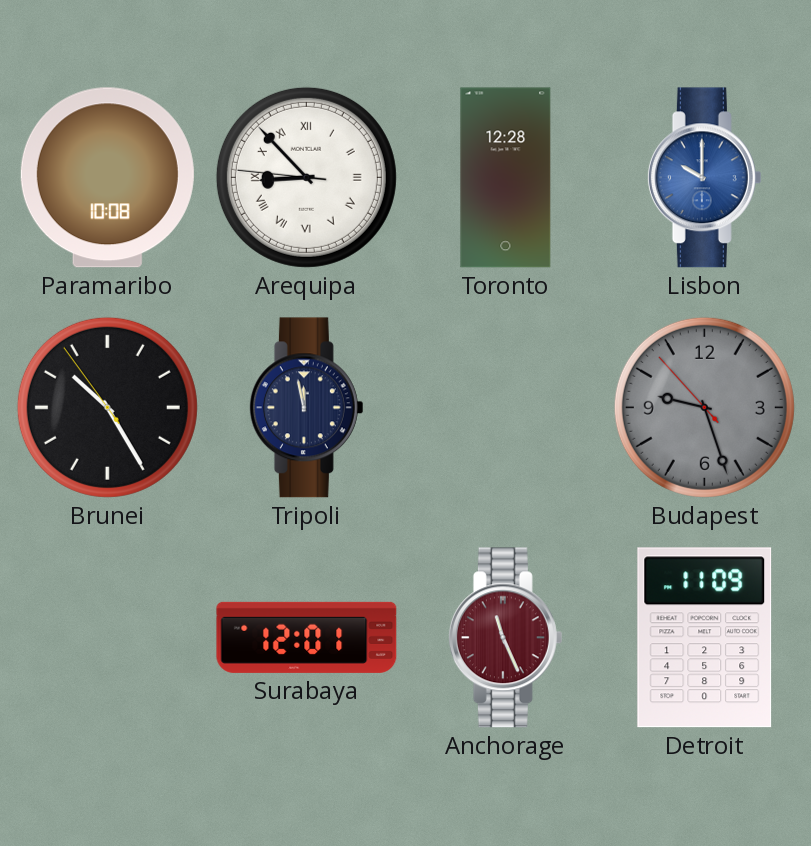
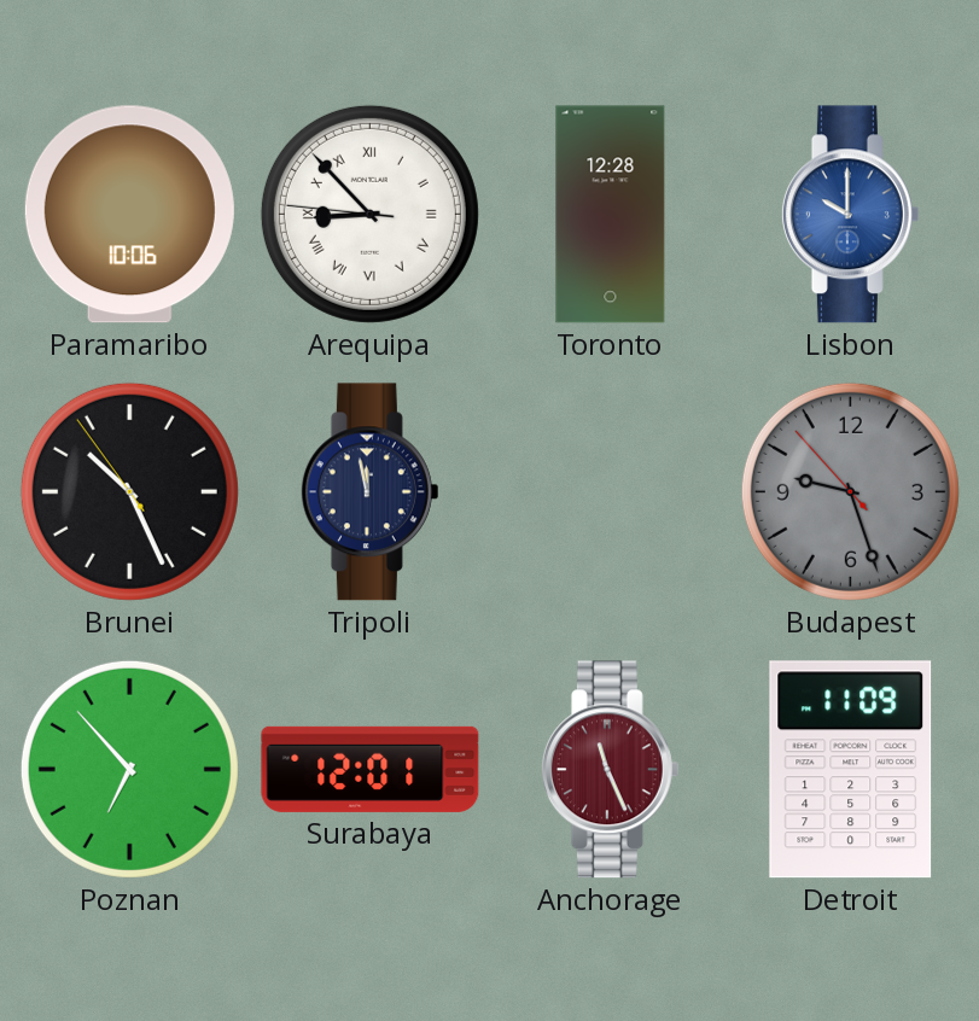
Paramaribo: 10:08 -> 10:06
Brunei: 10:24 -> 10:25
Poznan: none -> 6:53
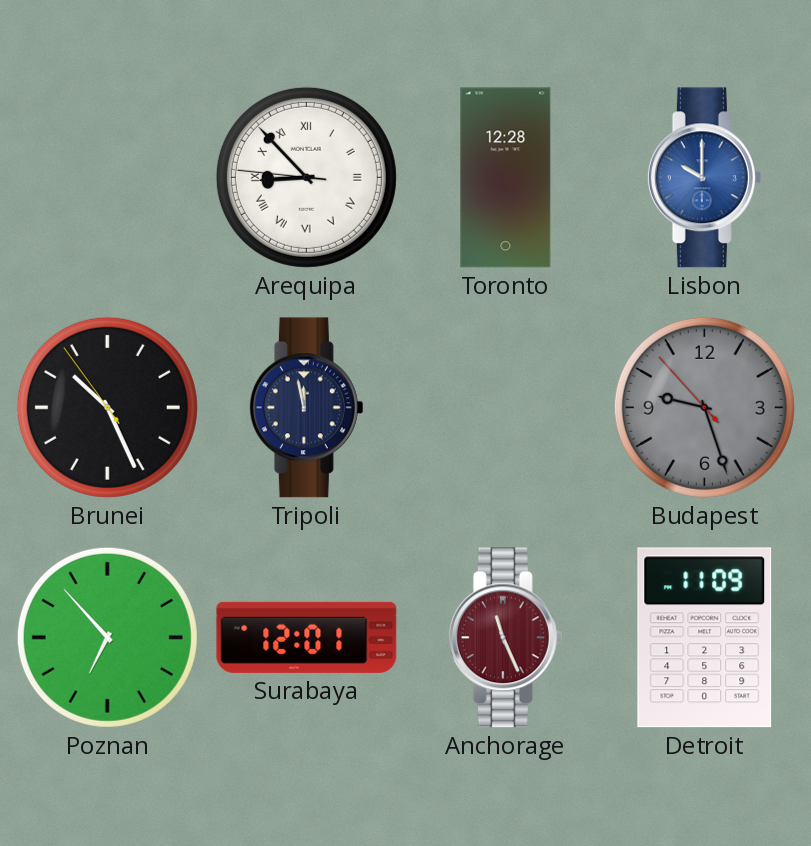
Paramaribo: 10:06 -> none
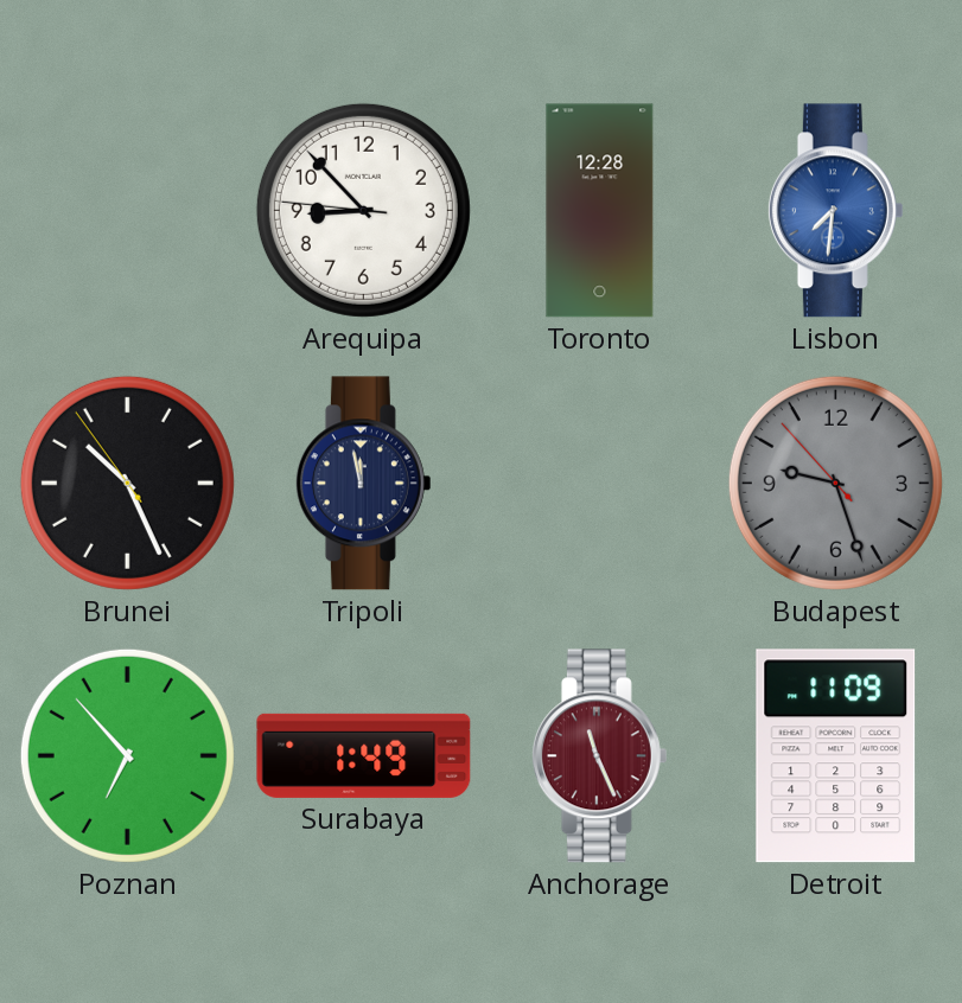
Arequipa numerals: Roman -> Arabic
Lisbon: 10:00 -> 7:31
Surabaya: 12:01 -> 1:49
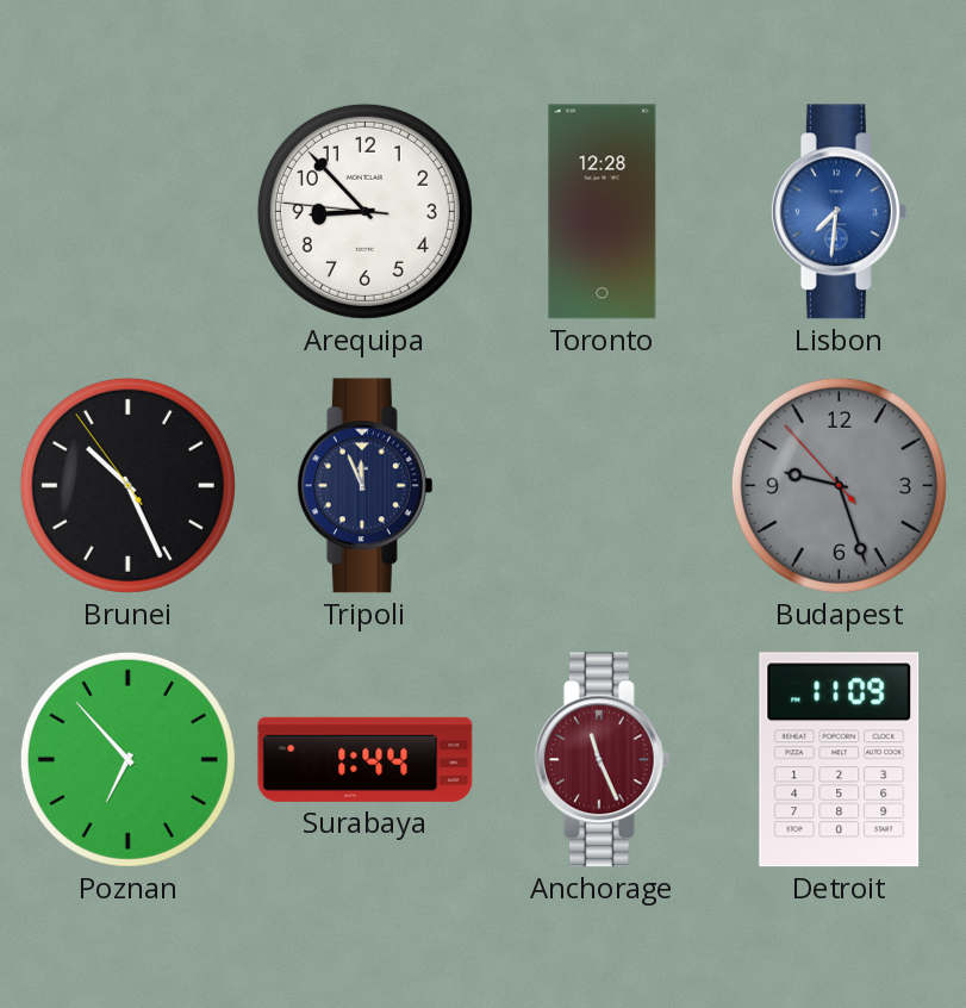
Tripoli: 11:58 -> 11:56
Surabaya: 1:49 -> 1:44
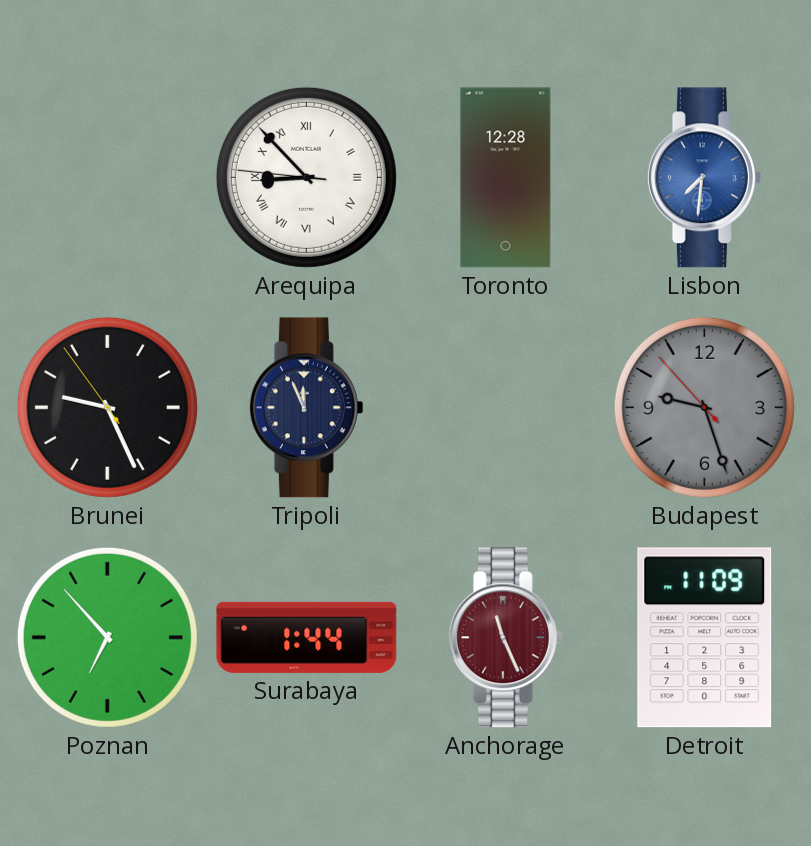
Arequipa numerals: Arabic -> Roman
Brunei: 10:25 -> 9:25
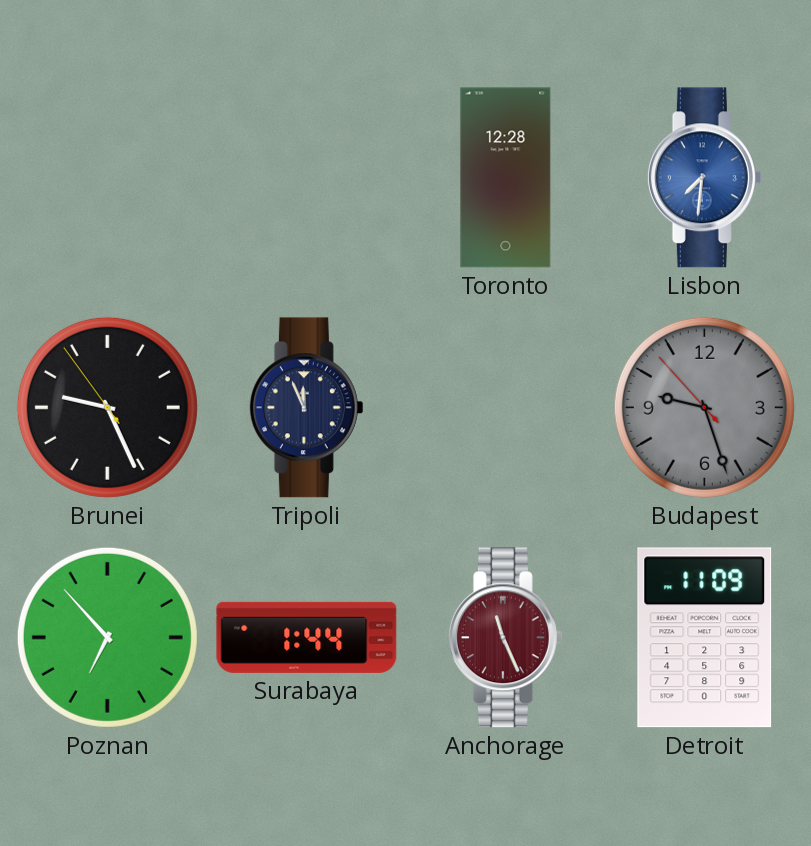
Arequipa: 8:52 -> none
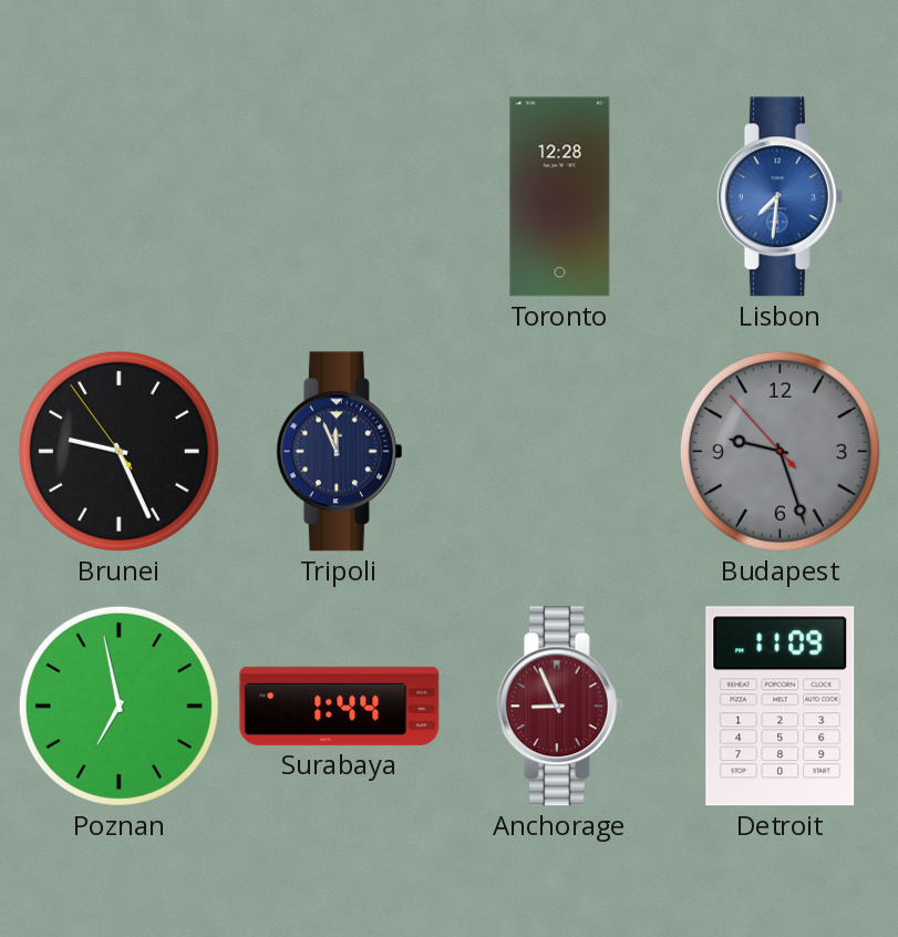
Poznan: 6:53 -> 6:58
Anchorage: 11:26 -> 8:56
